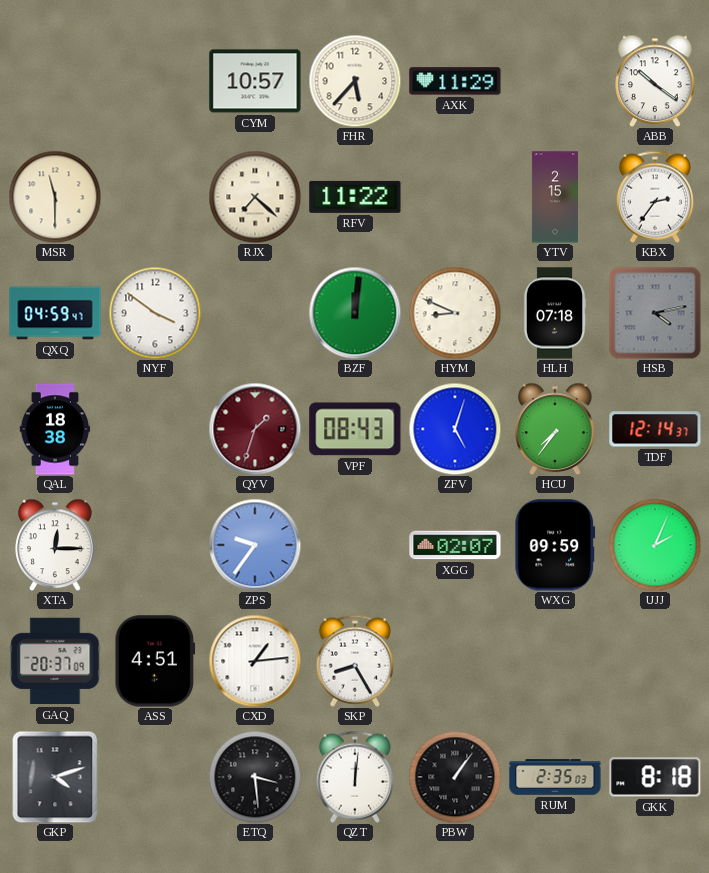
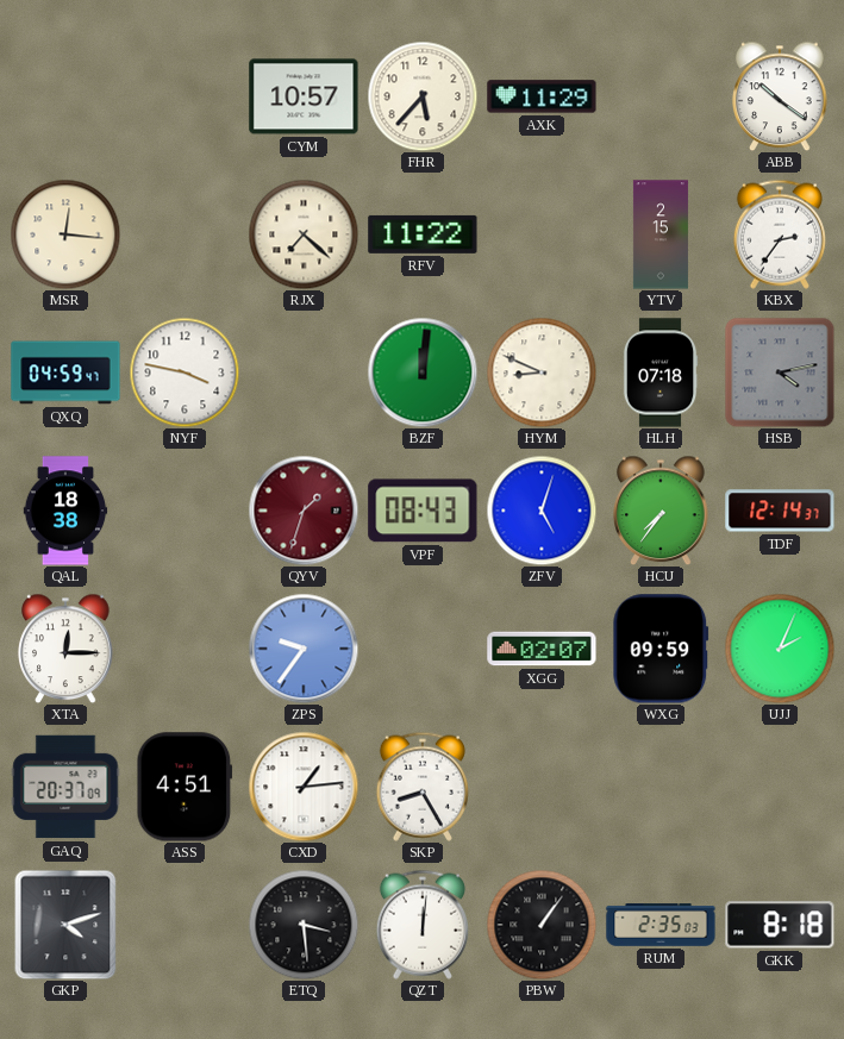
MSR: 11:30 -> 12:16
NYF: 3:51 -> 3:47
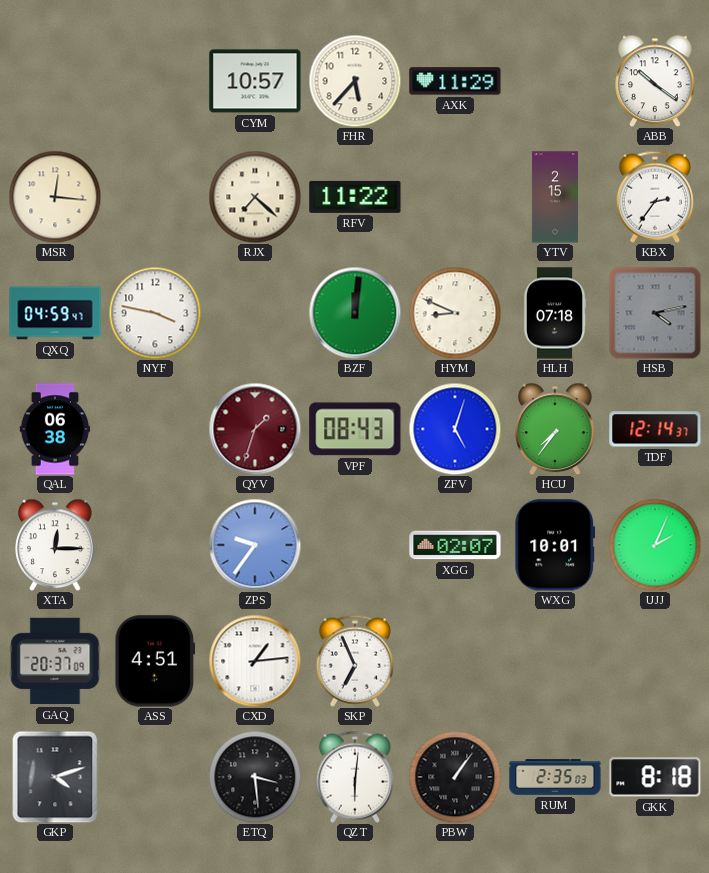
QAL: 18:38 -> 06:38
WXG: 09:59 -> 10:01
SKP: 8:25 -> 6:56
QZT: 12:01 -> 6:01
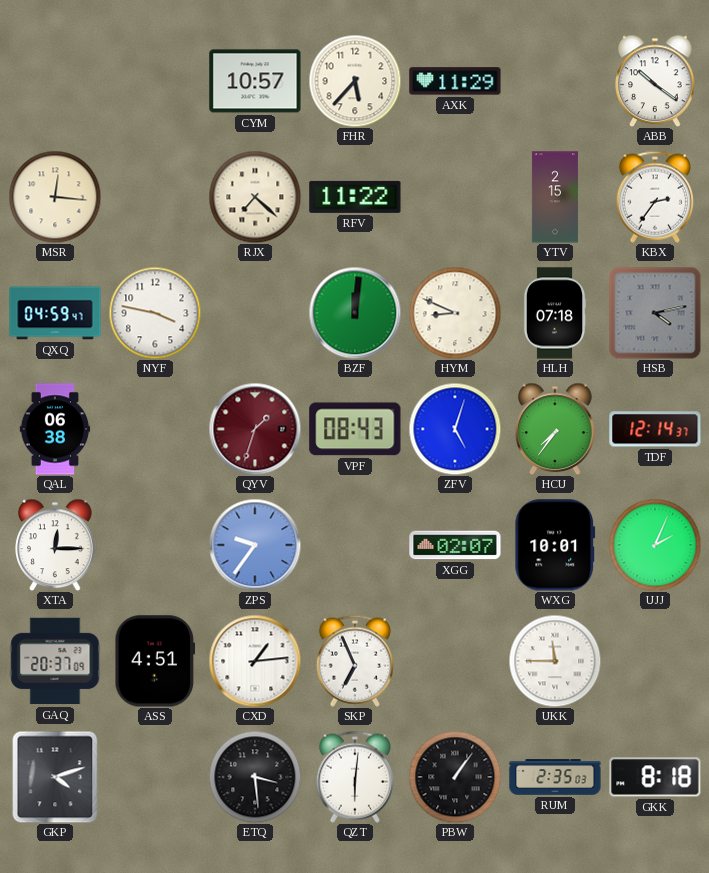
UKK: none -> 11:45
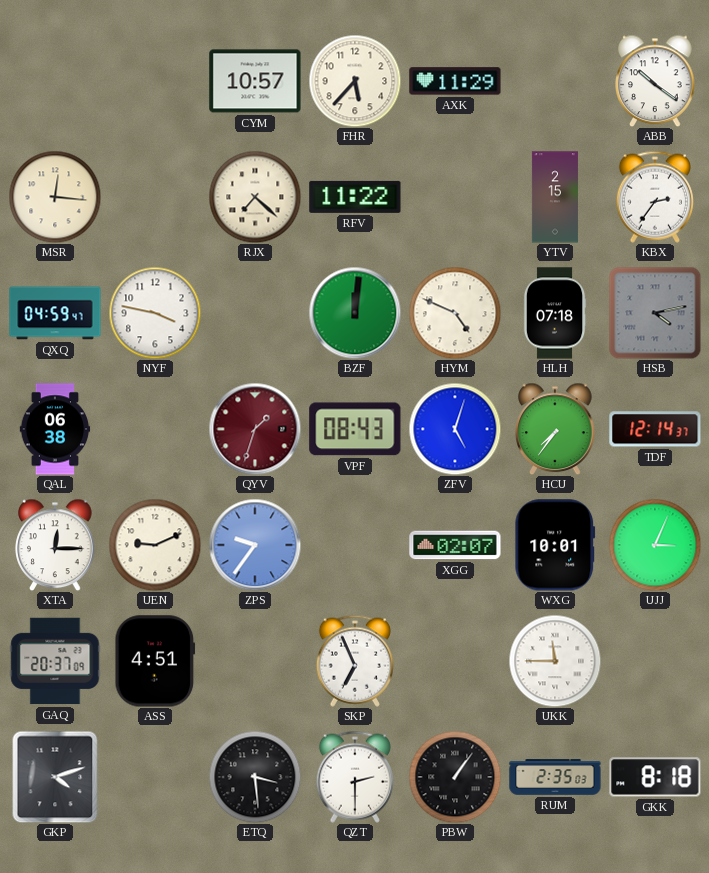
HYM: 8:49 -> 4:49
UEN: none -> 9:11
UJJ: 2:04 -> 3:04
CXD: 1:14 -> none
QZT: 6:01 -> 2:30
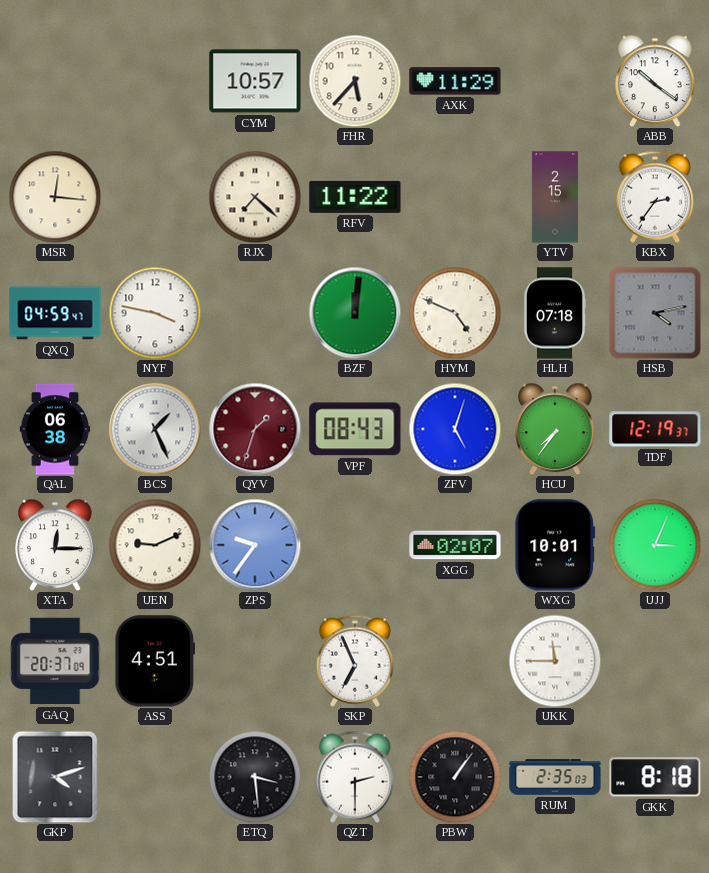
BCS: none -> 1:26
TDF: 12:14 -> 12:19
